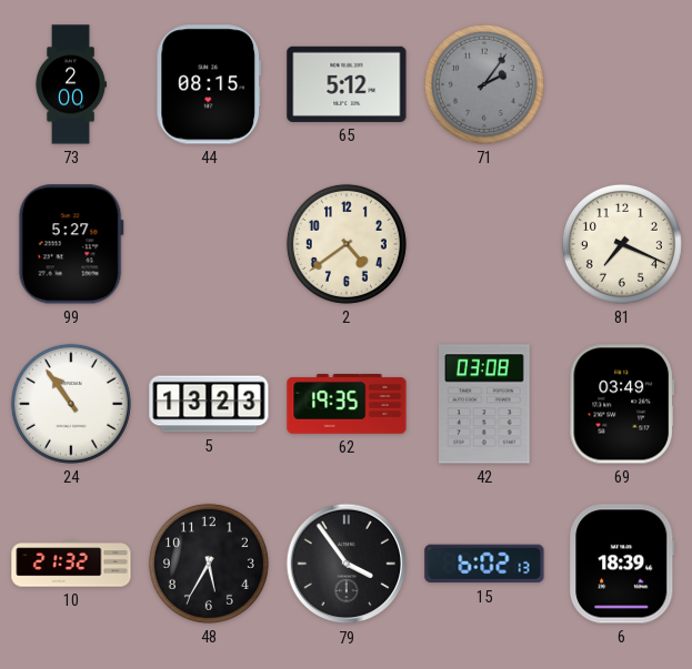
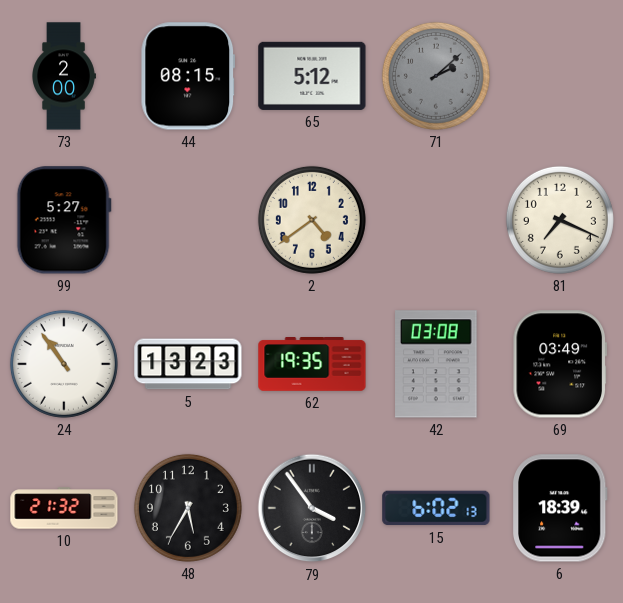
71: 2:06 -> 2:08
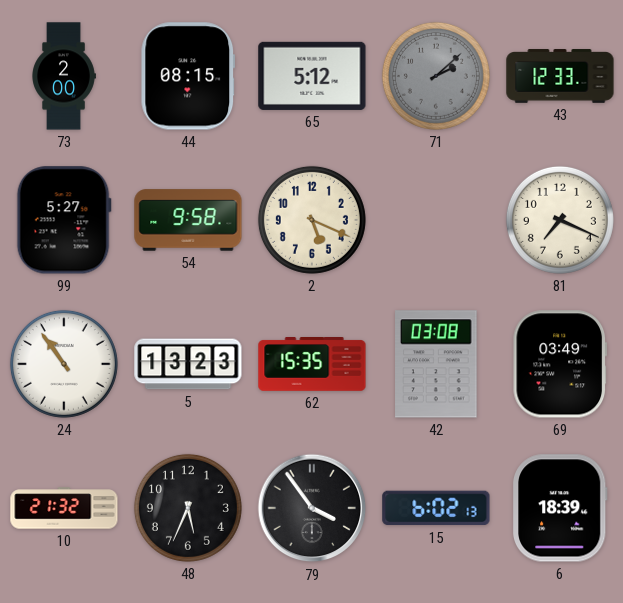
43: none -> 12:33
54: none -> 9:58
2: 4:39 -> 5:19
62: 19:35 -> 15:35
48: 5:35 -> 5:34
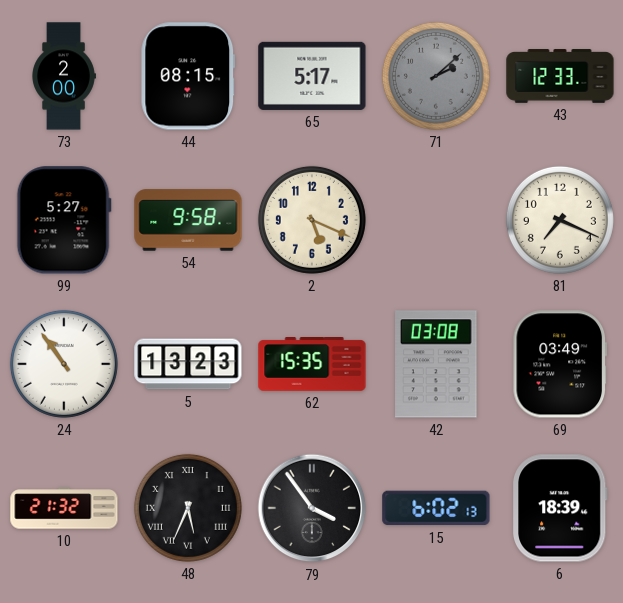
65: 5:12 -> 5:17
48 numerals: Arabic -> Roman
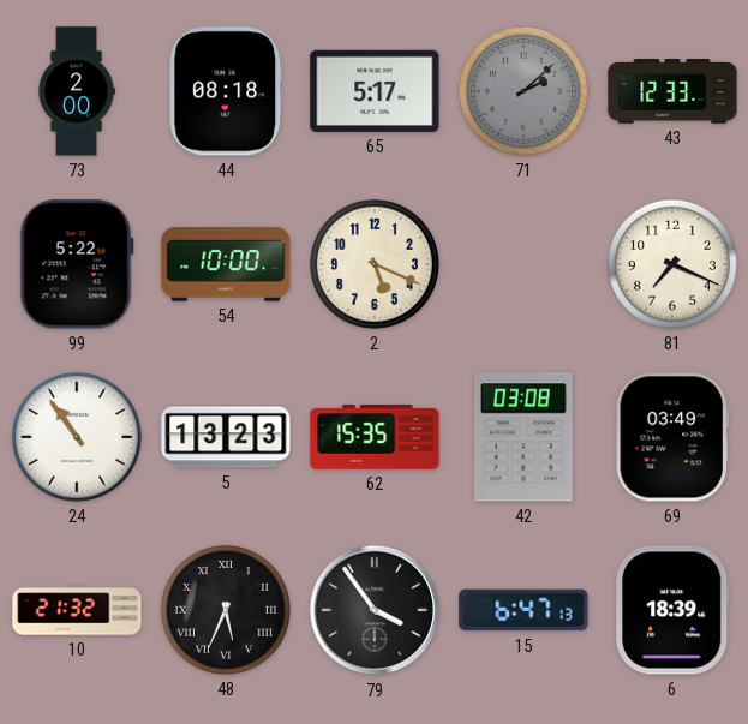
44: 08:15 -> 08:18
99: 5:27 -> 5:22
54: 9:58 -> 10:00
15: 6:02 -> 6:47
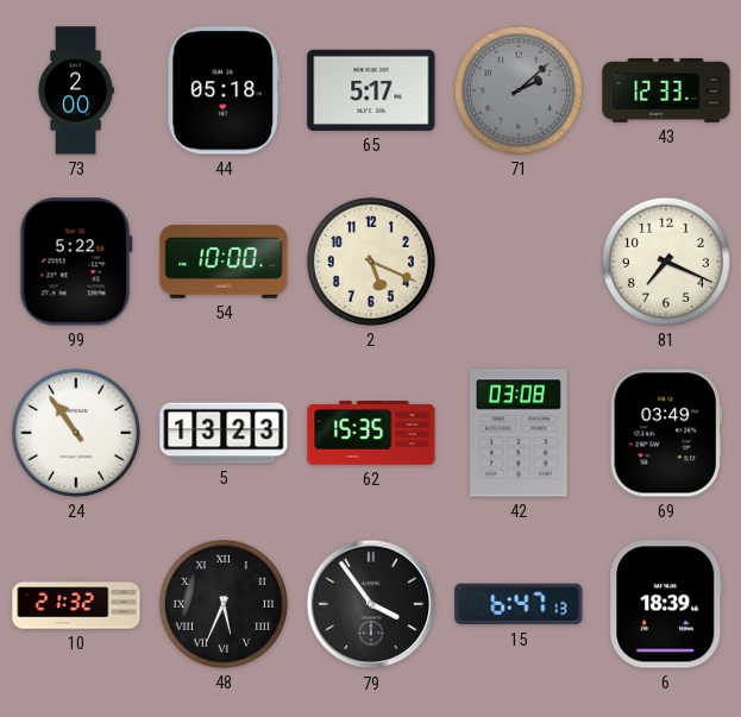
44: 08:18 -> 05:18
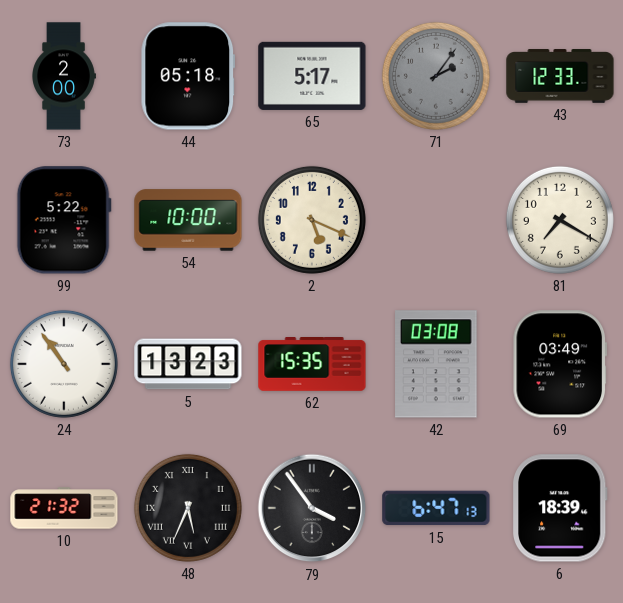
71: 2:08 -> 2:06
81: 7:19 -> 7:20
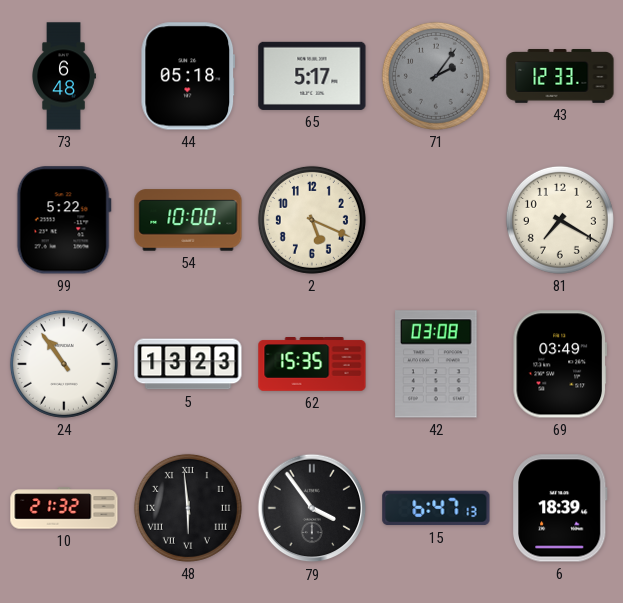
73: 2:00 -> 6:48
48: 5:34 -> 5:59
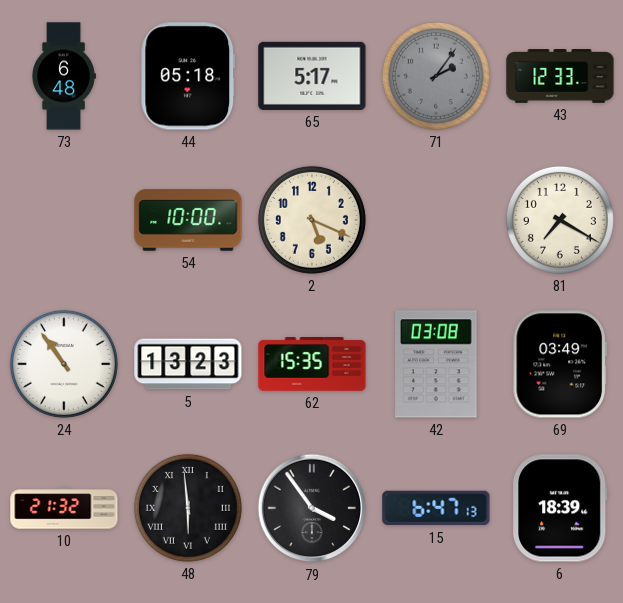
99: 5:22 -> none
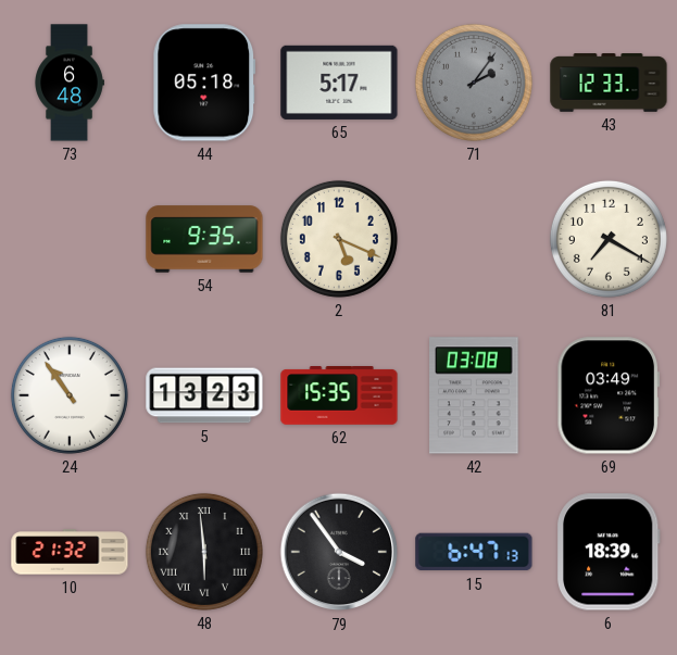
54: 10:00 -> 9:35
